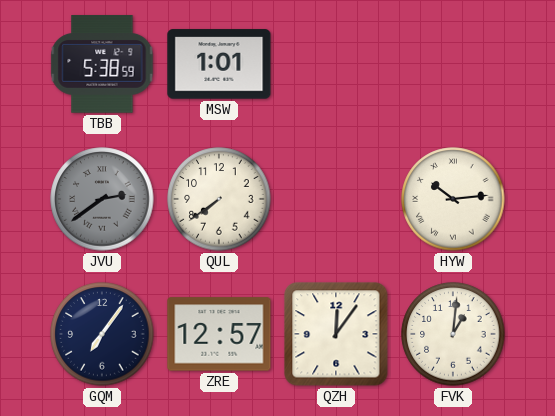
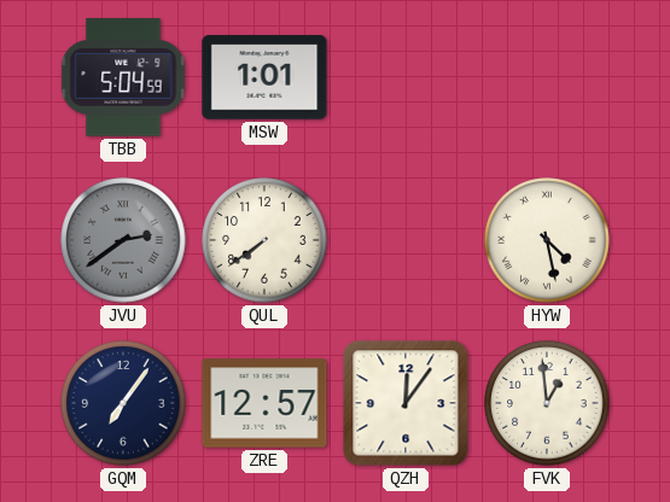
TBB: 5:38 -> 5:04
HYW: 10:14 -> 4:28
FVK: 1:01 -> 12:59
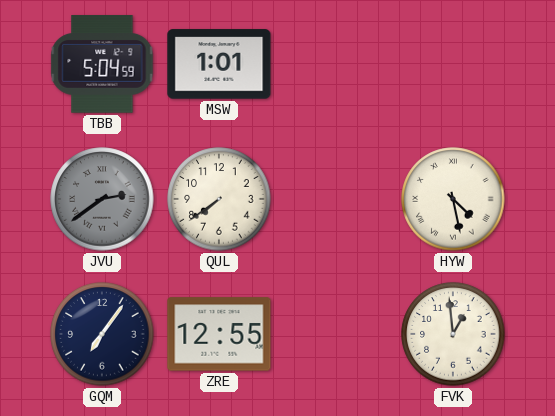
ZRE: 12:57 -> 12:55
QZH: 12:06 -> none
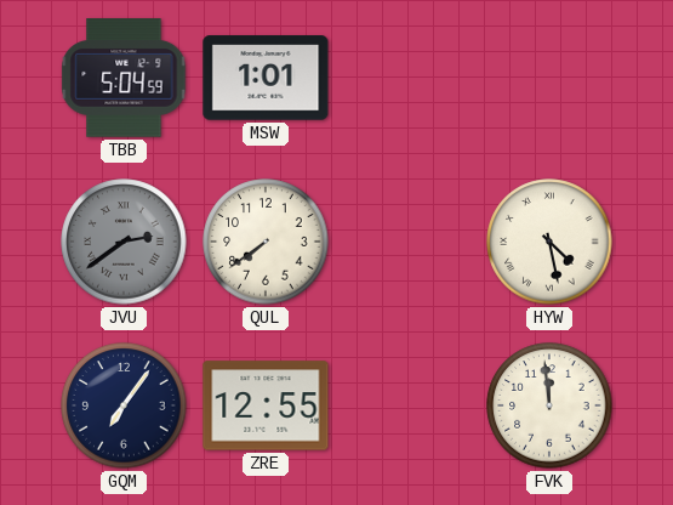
FVK: 12:59 -> 11:59
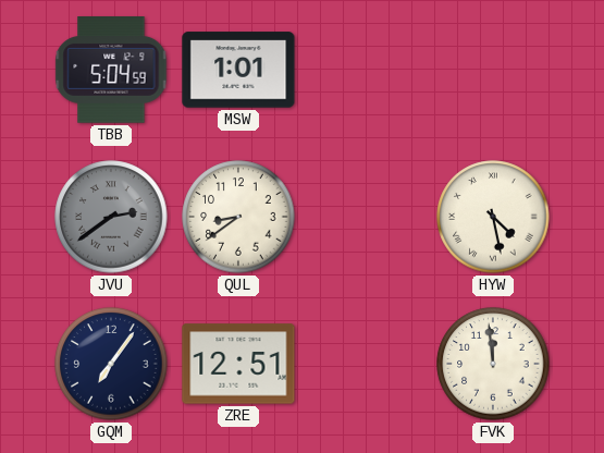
QUL: 7:39 -> 8:39
ZRE: 12:55 -> 12:51
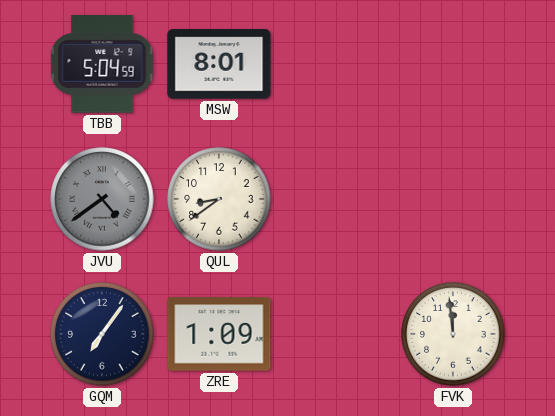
MSW: 1:01 -> 8:01
JVU: 2:39 -> 4:39
HYW: 4:28 -> none
ZRE: 12:51 -> 1:09
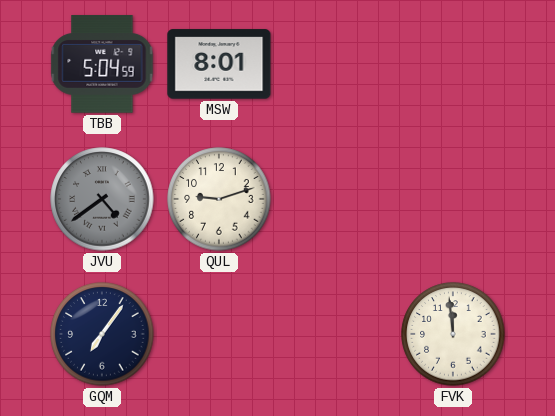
QUL: 8:39 -> 9:12
ZRE: 1:09 -> none
